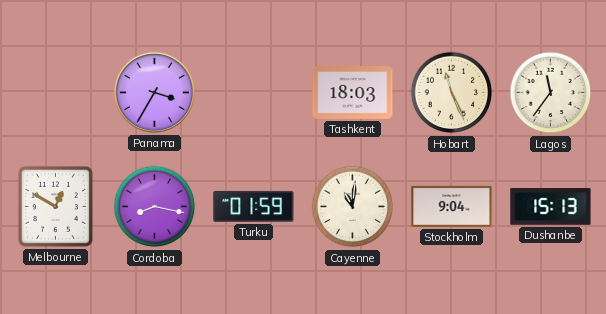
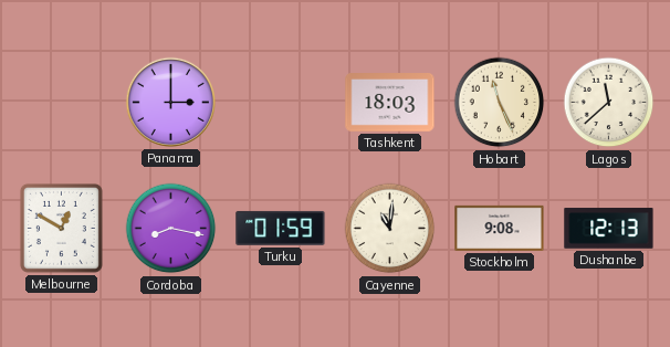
Panama: 3:35 -> 3:00
Lagos: 11:36 -> 11:38
Stockholm: 9:04 -> 9:08
Dushanbe: 15:13 -> 12:13
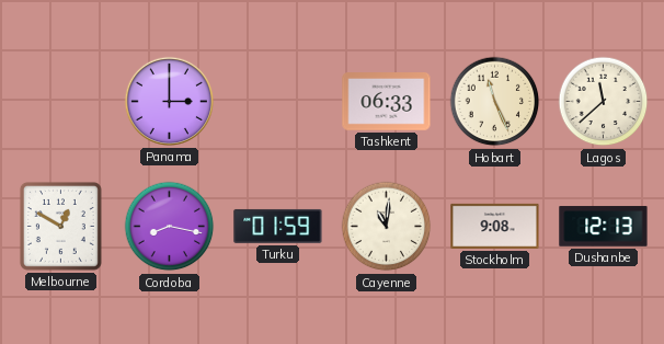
Tashkent: 18:03 -> 06:33
